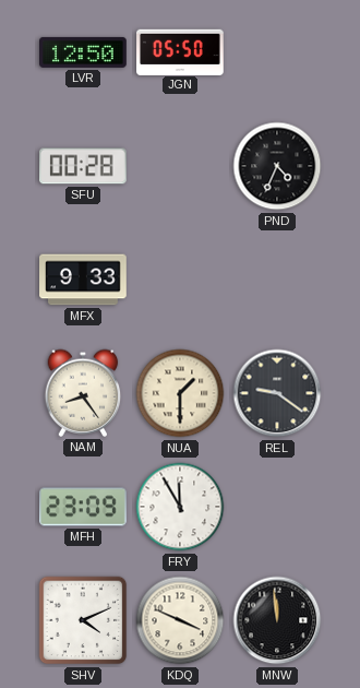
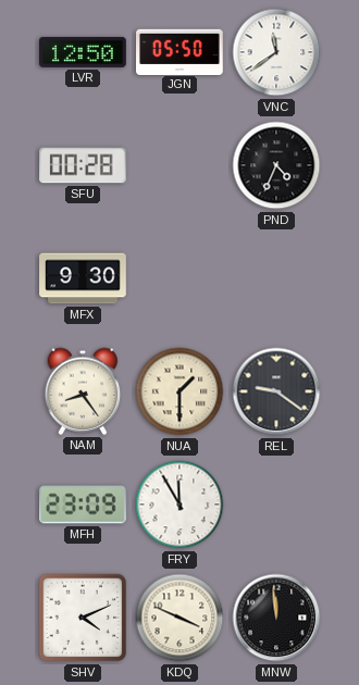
VNC: none -> 11:39
MFX: 9:33 -> 9:30
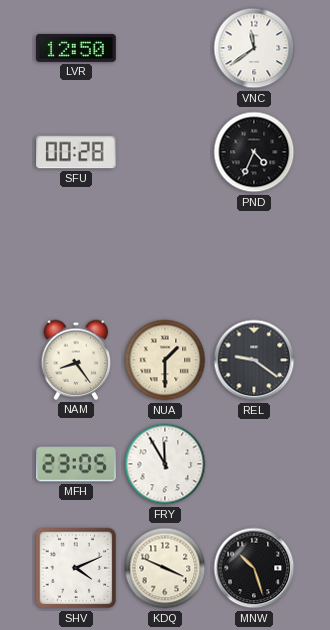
JGN: 05:50 -> none
MFX: 9:30 -> none
MFH: 23:09 -> 23:05
MNW: 11:59 -> 10:27
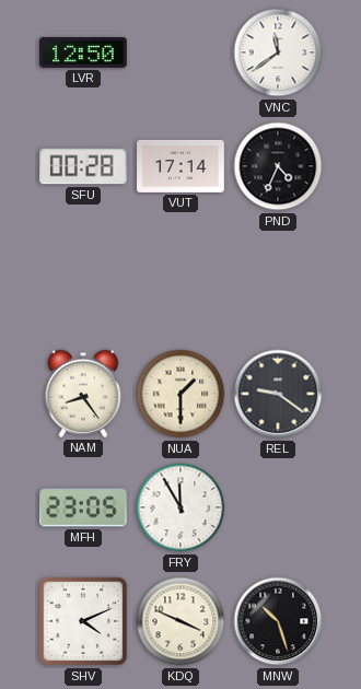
VUT: none -> 17:14
